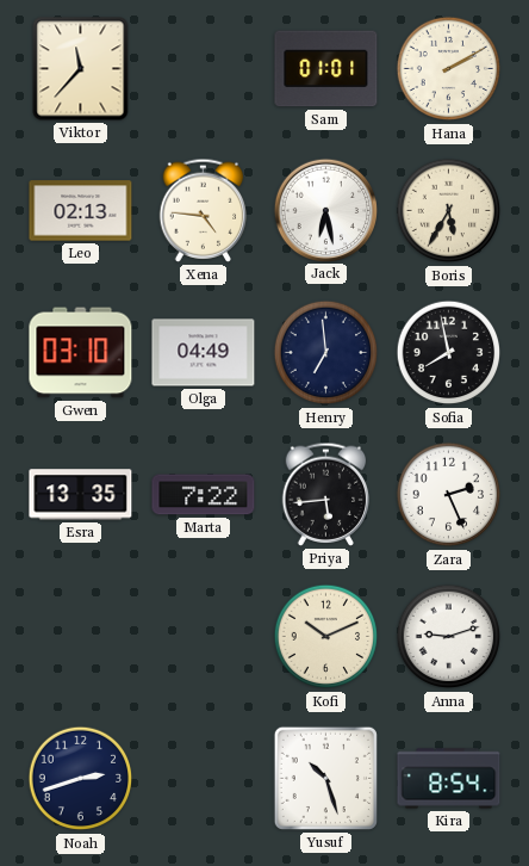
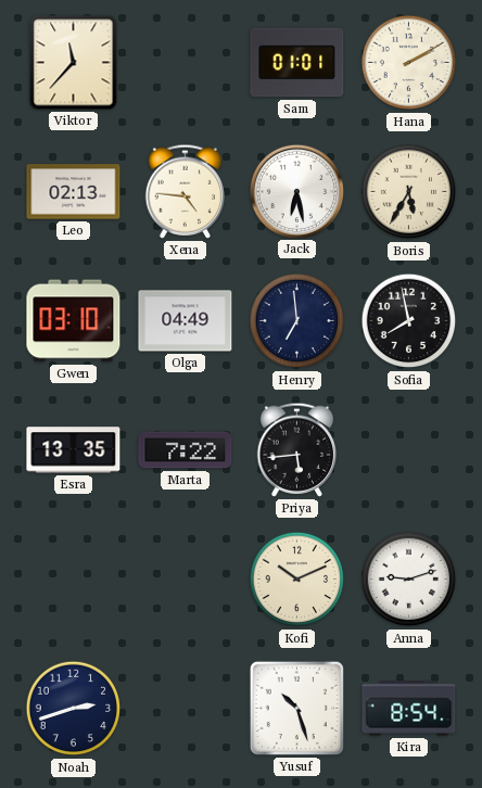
Zara: 2:26 -> none
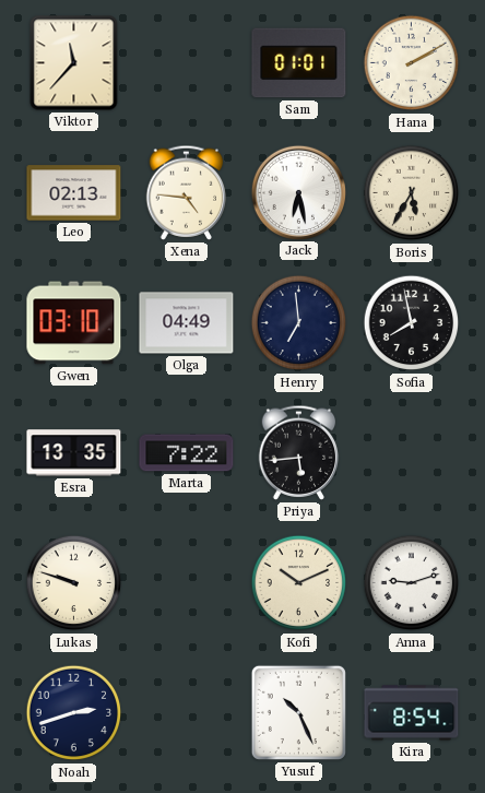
Lukas: none -> 9:48
Yusuf: 10:27 -> 10:26
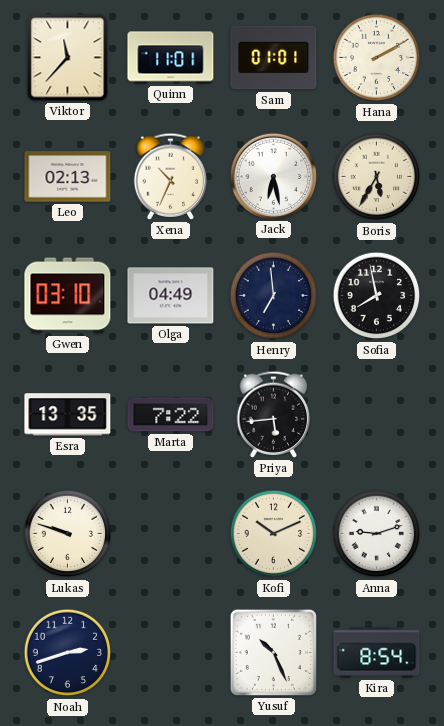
Quinn: none -> 11:01
Xena: 4:46 -> 10:34
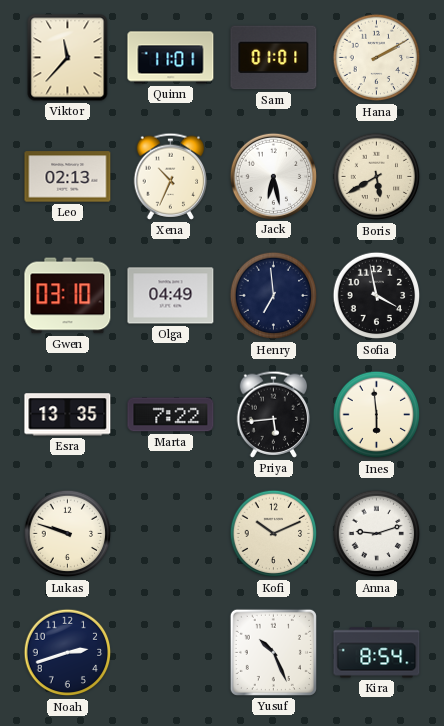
Boris: 5:35 -> 5:40
Sofia: 7:58 -> 3:58
Ines: none -> 5:59
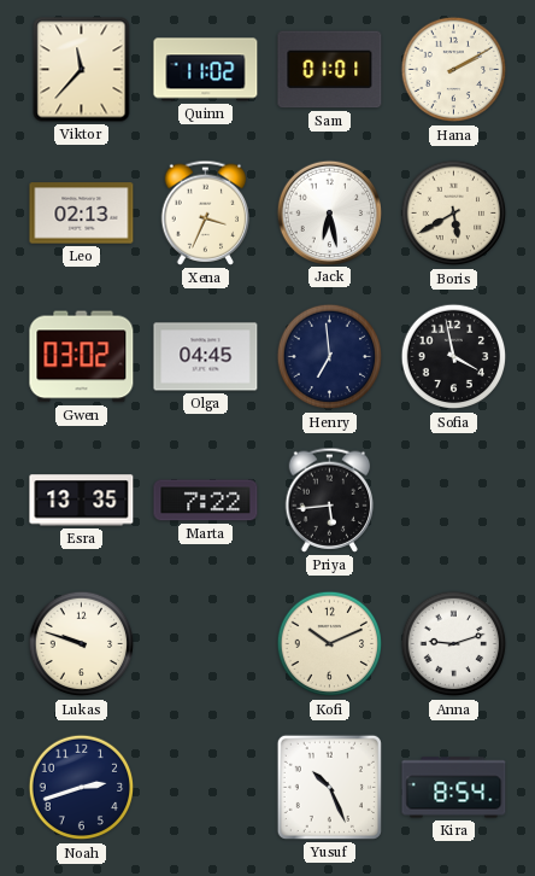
Quinn: 11:01 -> 11:02
Xena: 10:34 -> 3:34
Gwen: 03:10 -> 03:02
Olga: 04:49 -> 04:45
Ines: 5:59 -> none
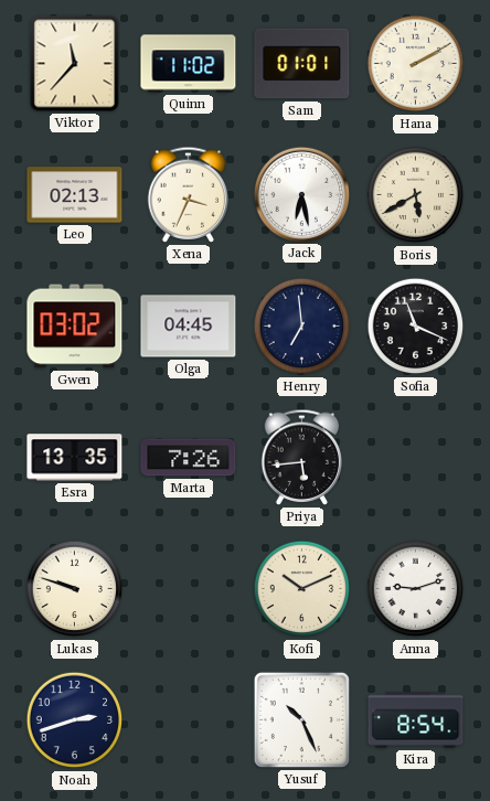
Sofia: 3:58 -> 11:19
Marta: 7:22 -> 7:26
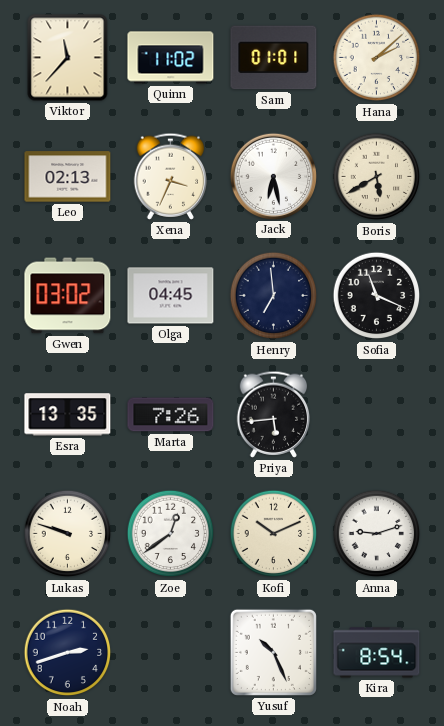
Hana: 2:10 -> 2:08
Zoe: none -> 12:39
